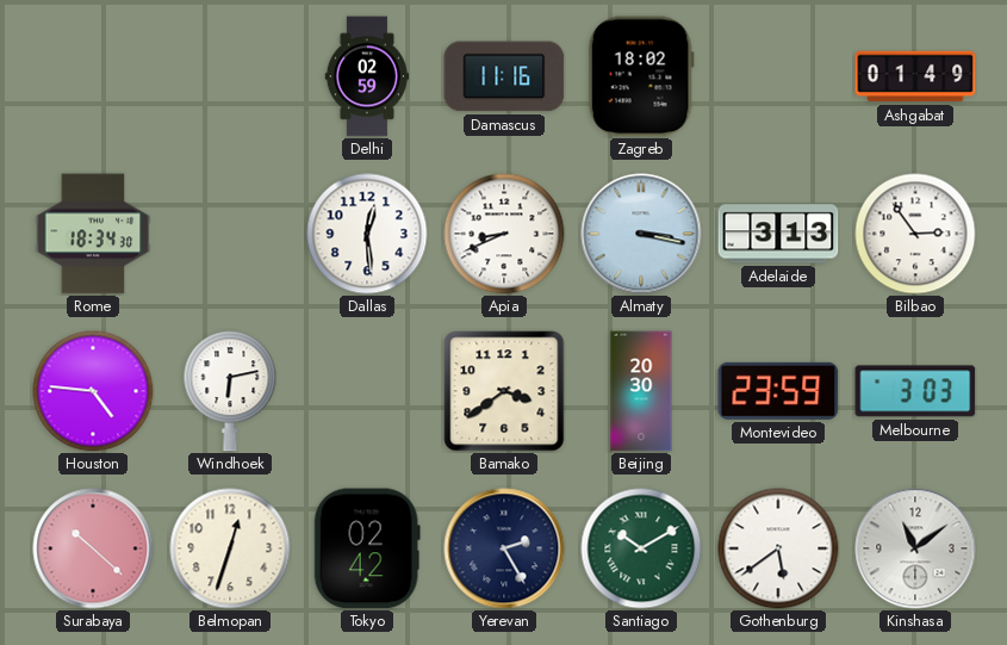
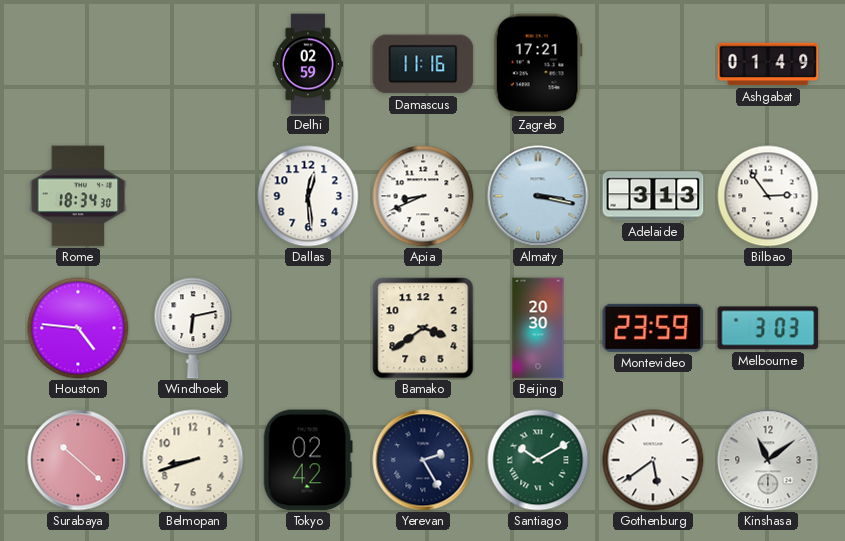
Zagreb: 18:02 -> 17:21
Belmopan: 12:33 -> 8:42
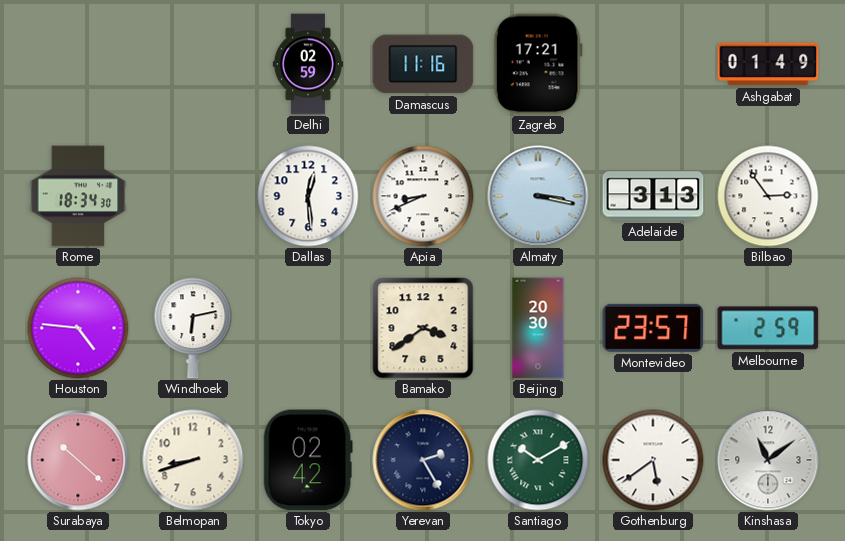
Montevideo: 23:59 -> 23:57
Melbourne: 3:03 -> 2:59
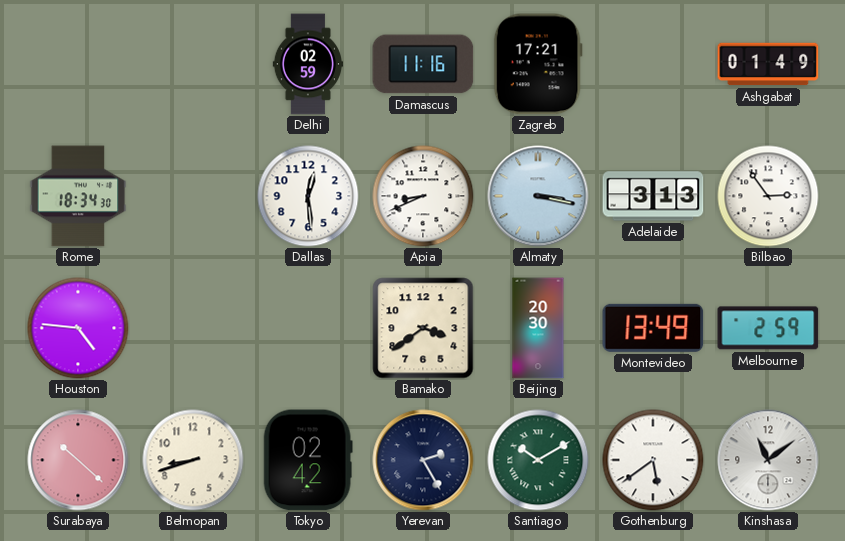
Windhoek: 6:13 -> none
Montevideo: 23:57 -> 13:49
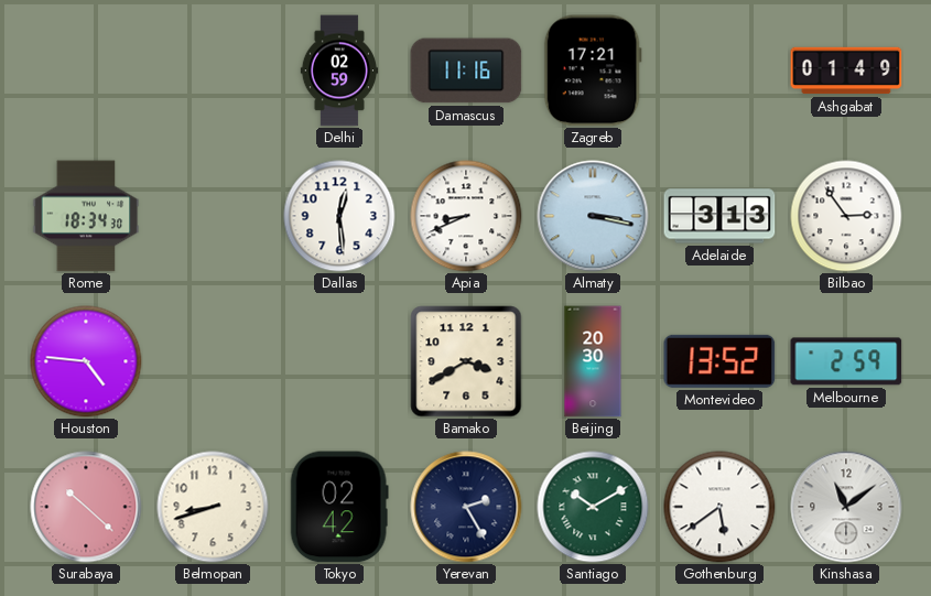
Bamako: 3:39 -> 3:40
Montevideo: 13:49 -> 13:52
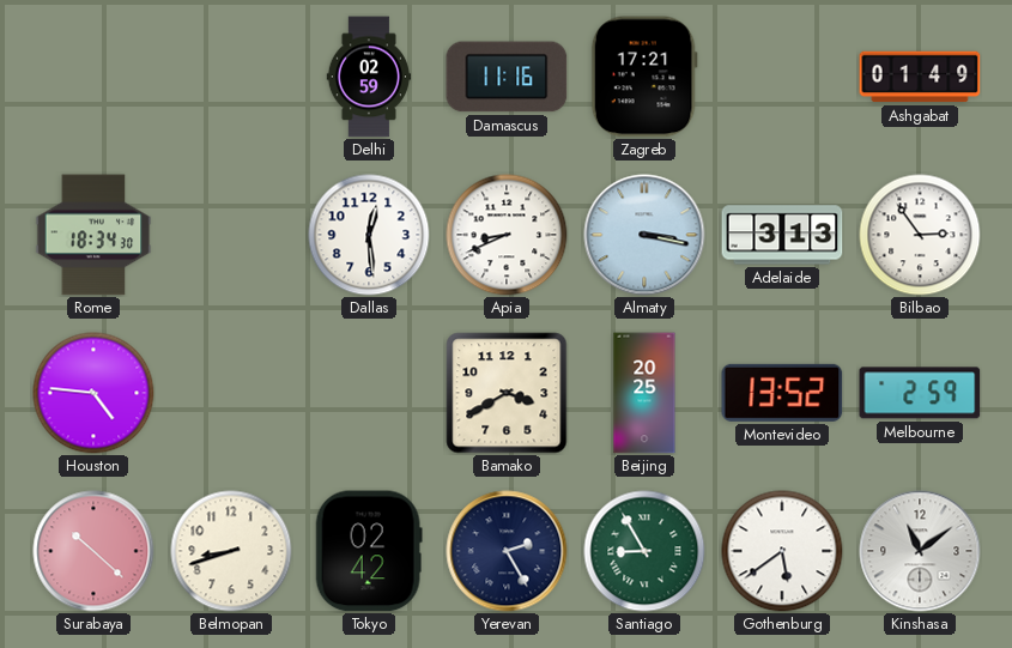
Beijing: 20:30 -> 20:25
Santiago: 10:10 -> 8:55
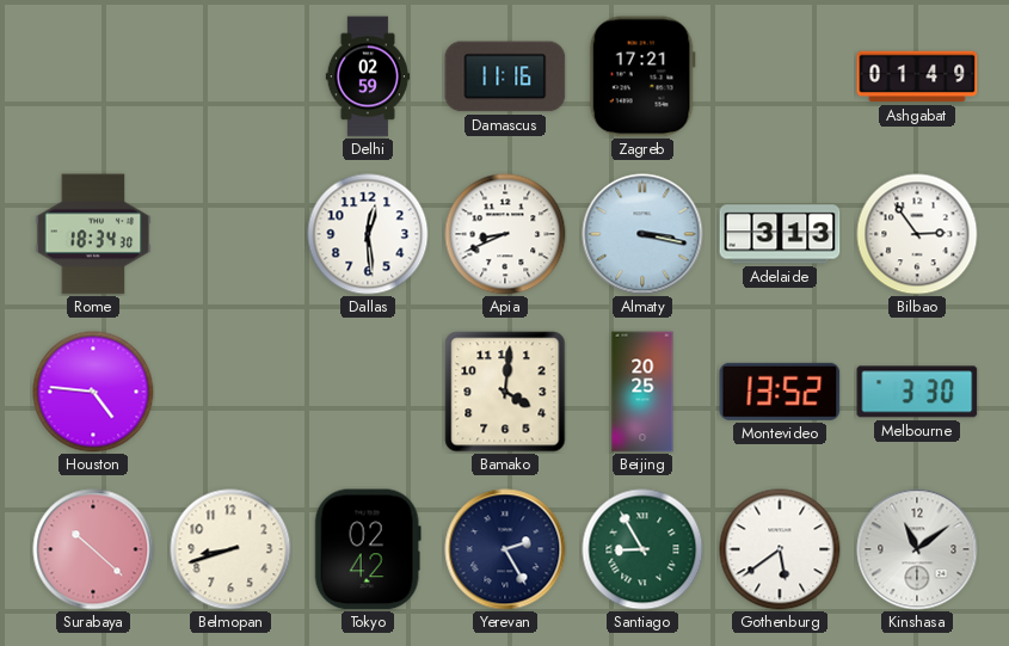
Bamako: 3:40 -> 4:01
Melbourne: 2:59 -> 3:30
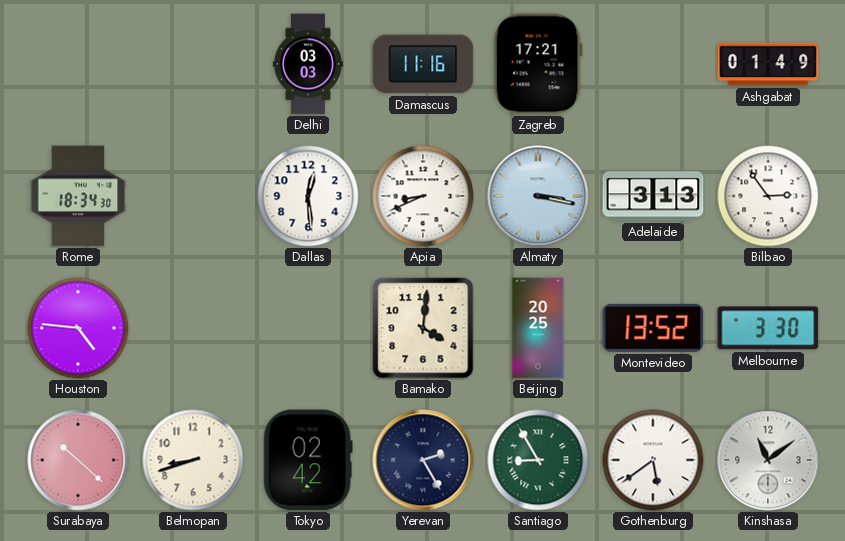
Delhi: 02:59 -> 03:03
